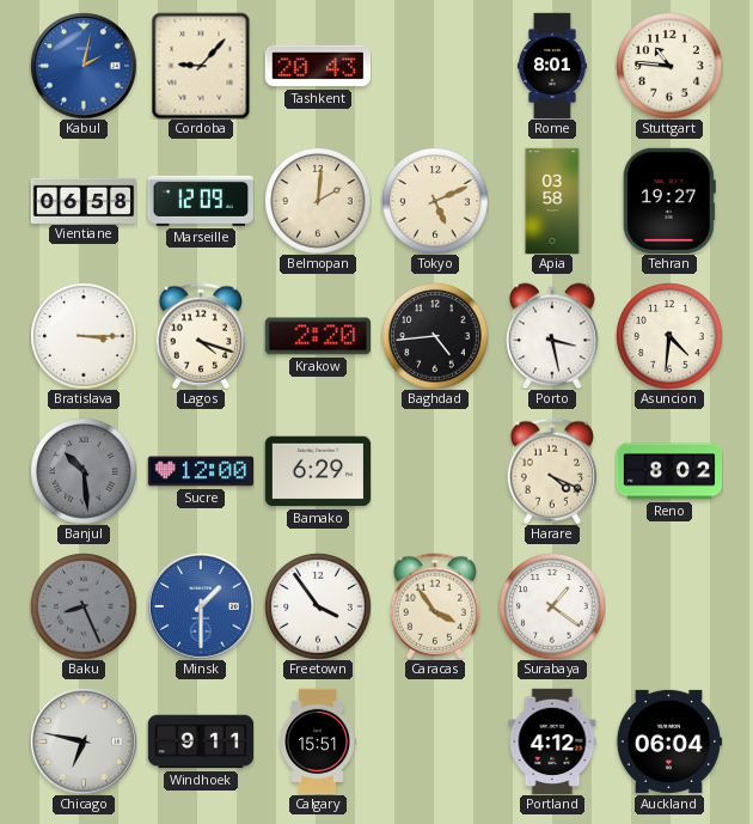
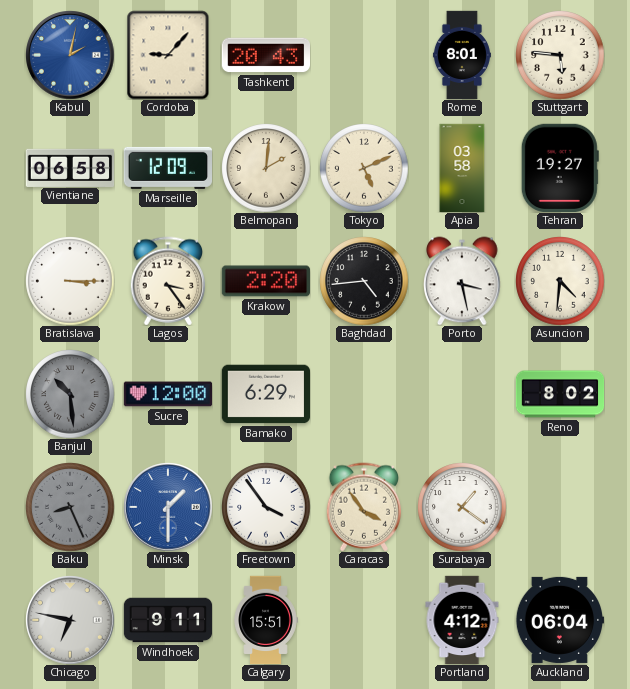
Stuttgart: 10:46 -> 5:46
Lagos: 4:18 -> 3:24
Harare: 4:19 -> none
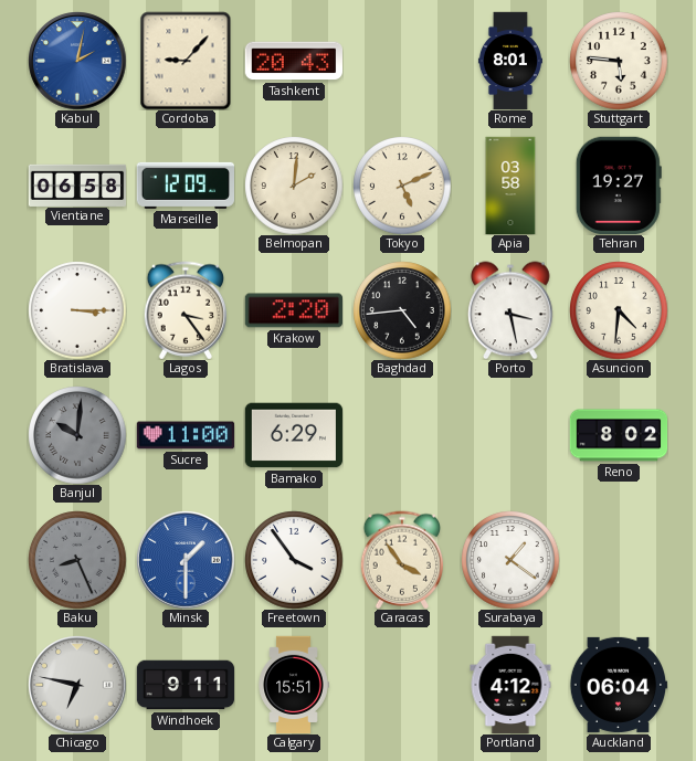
Banjul: 10:29 -> 10:01
Sucre: 12:00 -> 11:00
